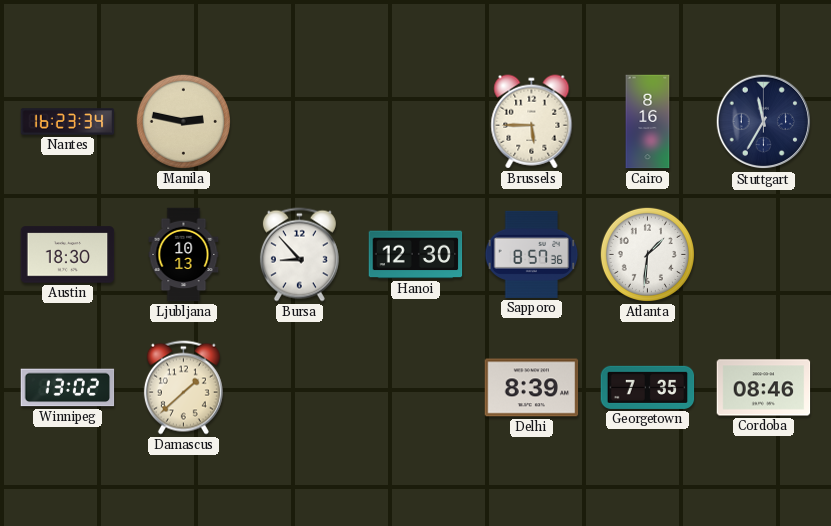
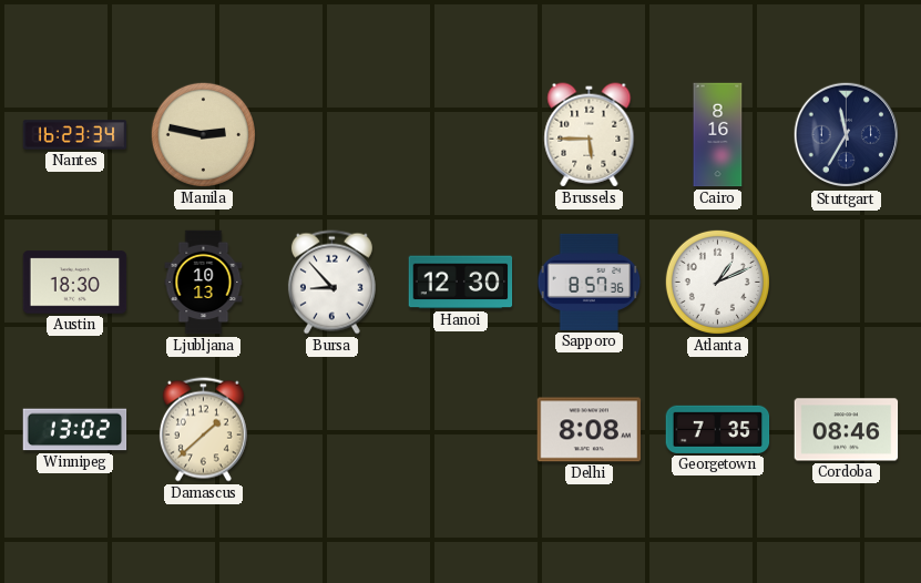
Atlanta: 1:31 -> 1:11
Delhi: 8:39 -> 8:08
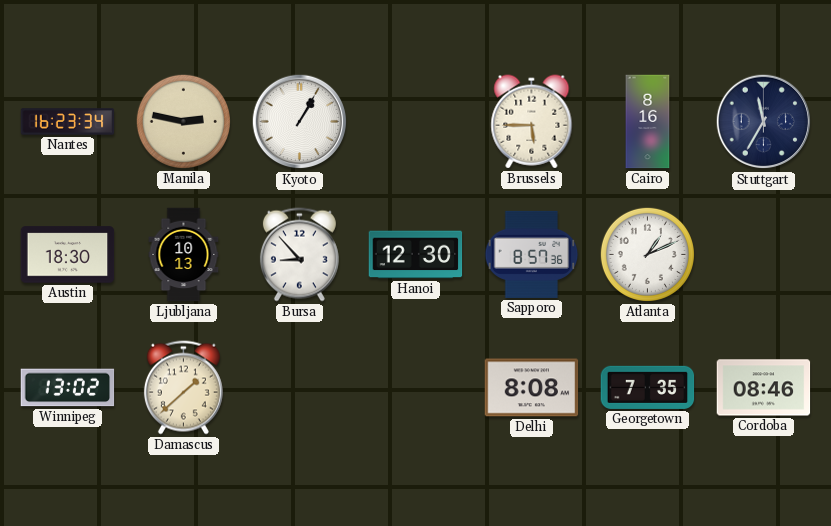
Kyoto: none -> 1:05
